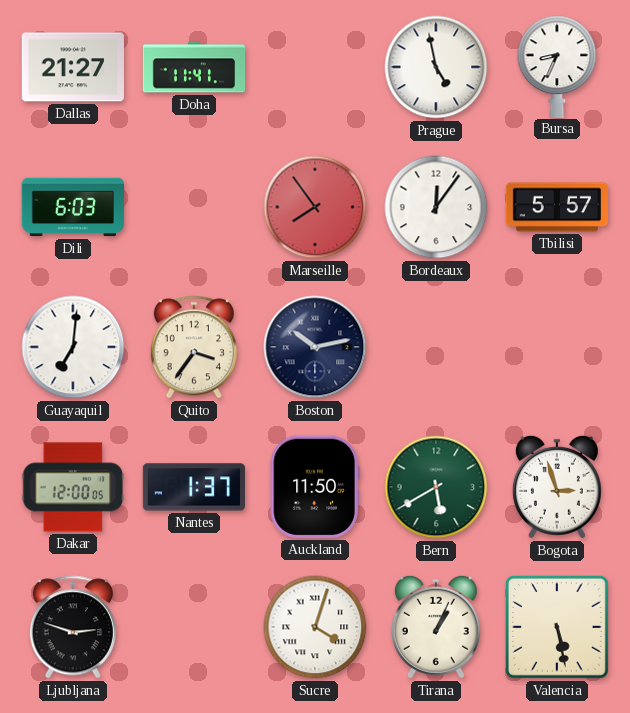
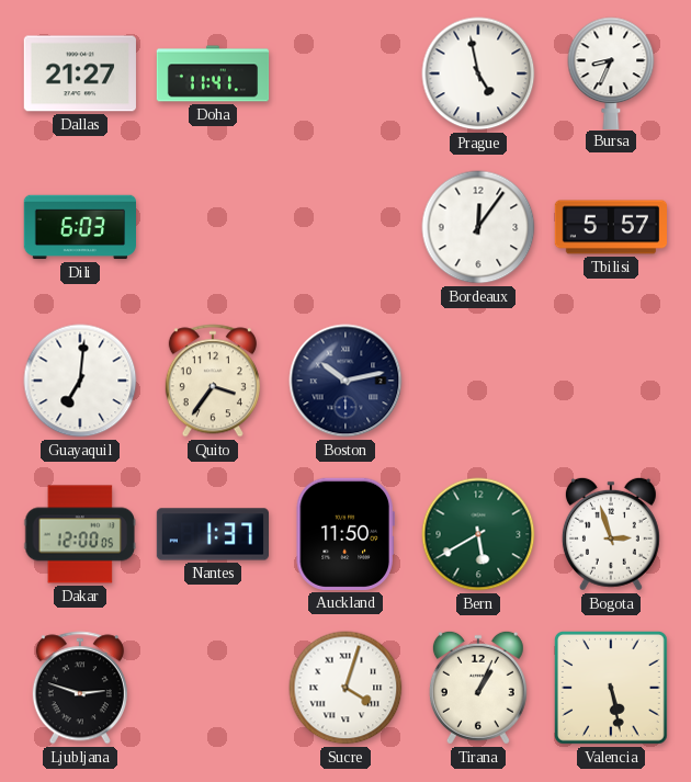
Marseille: 7:54 -> none
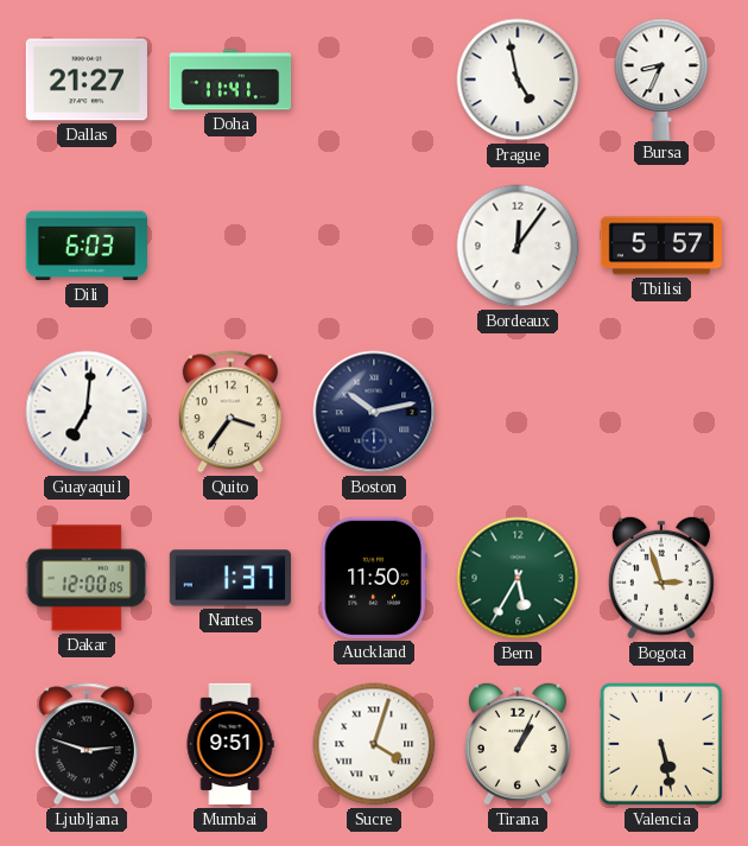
Bern: 5:40 -> 5:35
Mumbai: none -> 9:51
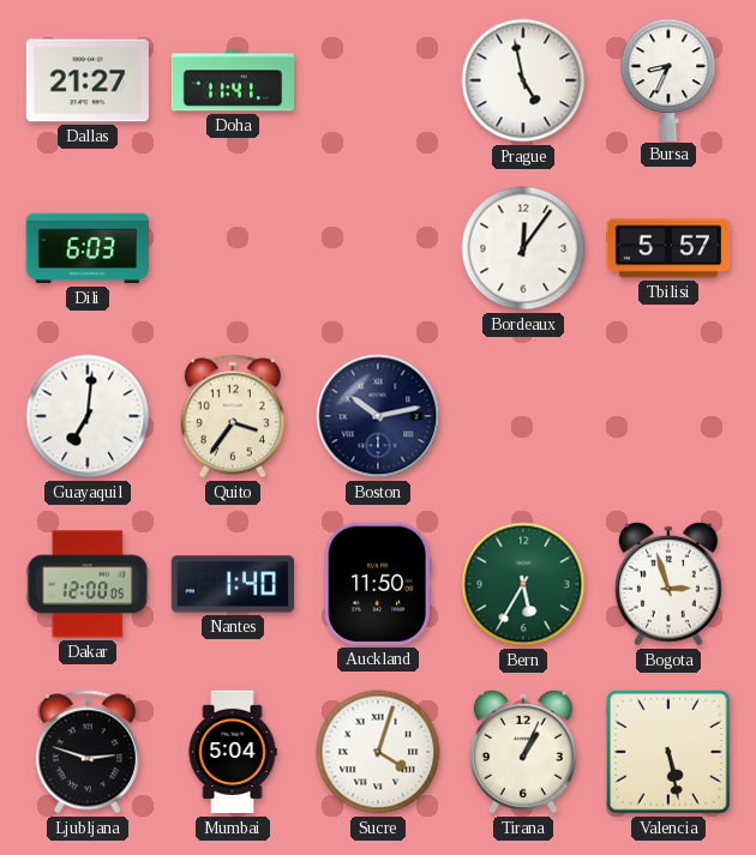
Nantes: 1:37 -> 1:40
Mumbai: 9:51 -> 5:04
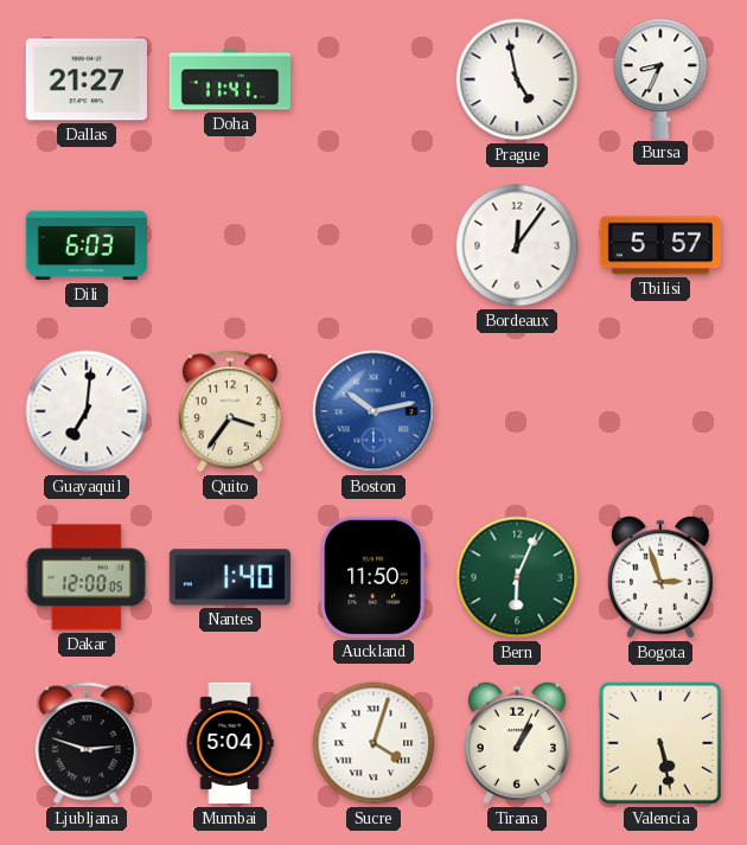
Boston dial: navy -> blue
Bern: 5:35 -> 6:04
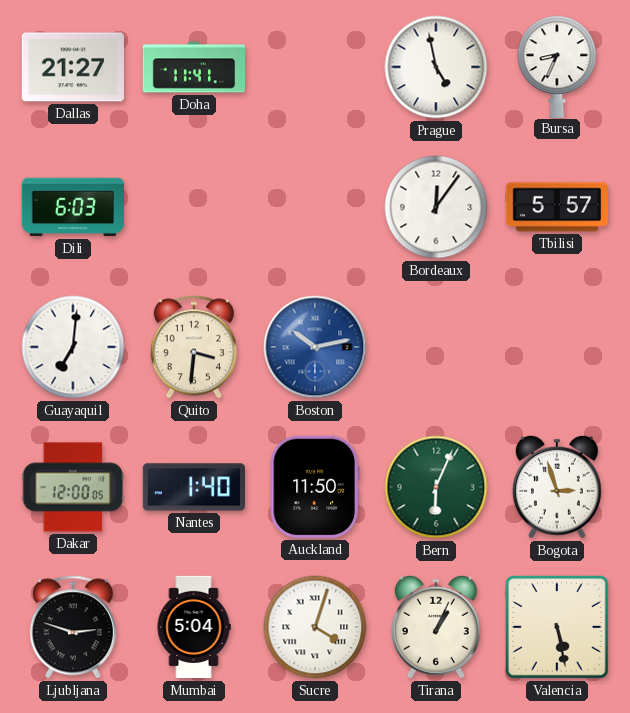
Quito: 3:36 -> 3:31
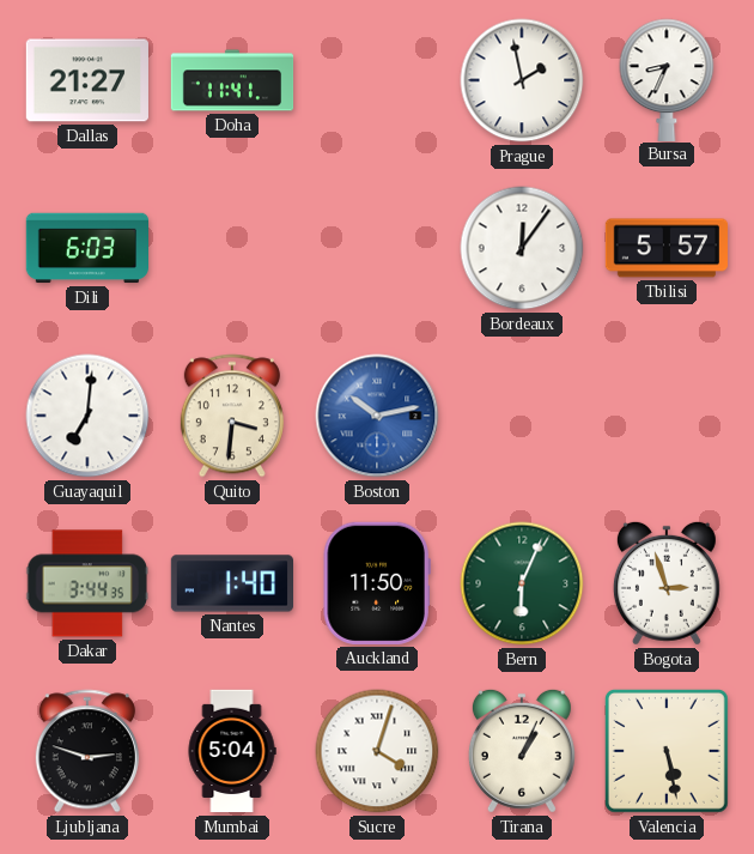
Prague: 4:58 -> 1:58
Dakar: 12:00 -> 3:44
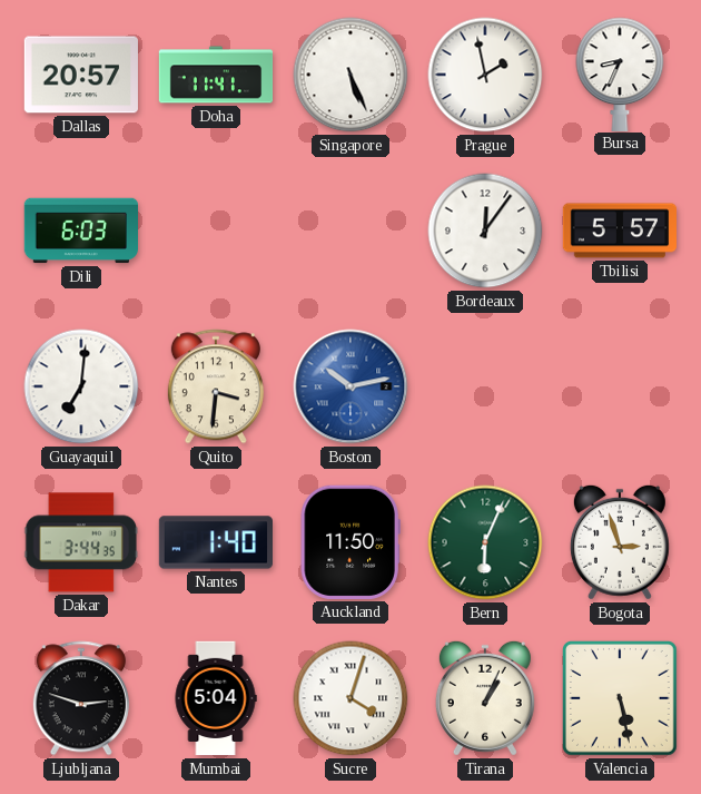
Dallas: 21:27 -> 20:57
Singapore: none -> 5:26
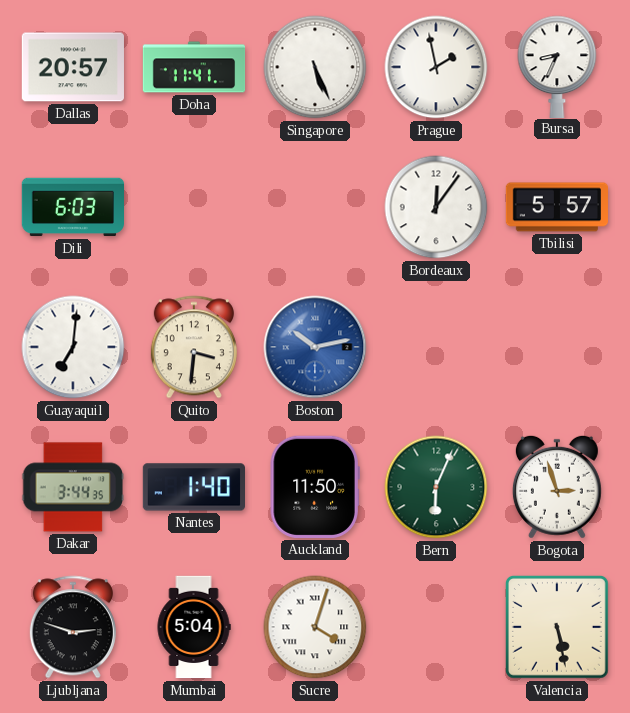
Tirana: 1:04 -> none
